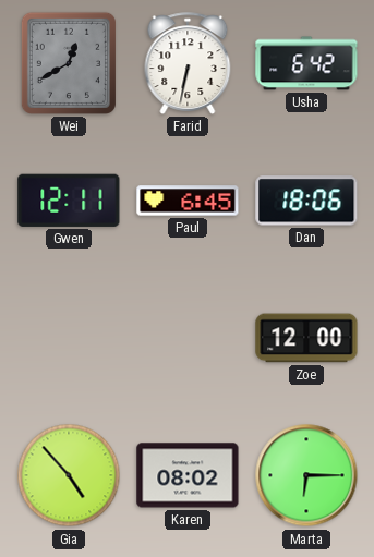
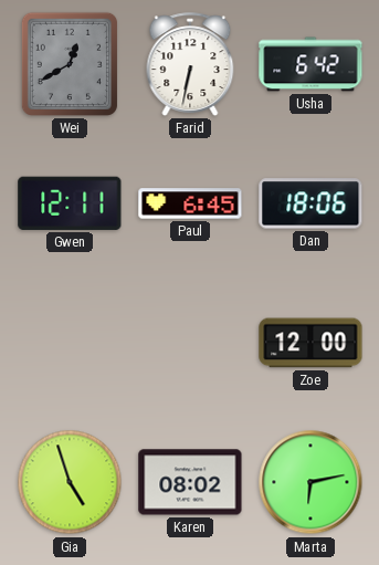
Gia: 4:53 -> 4:57
Marta: 6:15 -> 6:13
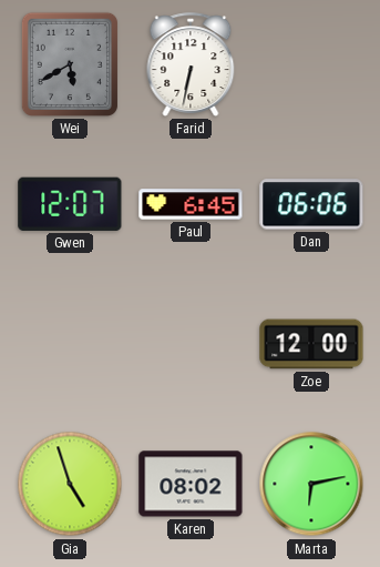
Wei: 12:40 -> 5:40
Usha: 6:42 -> none
Gwen: 12:11 -> 12:07
Dan: 18:06 -> 06:06
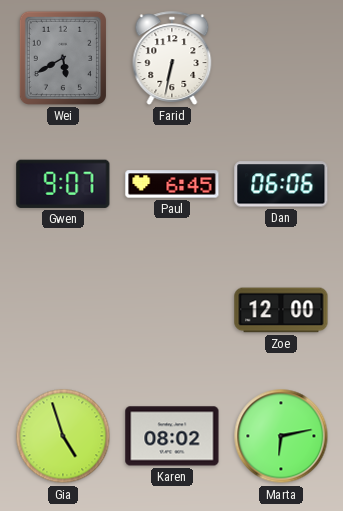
Gwen: 12:07 -> 9:07
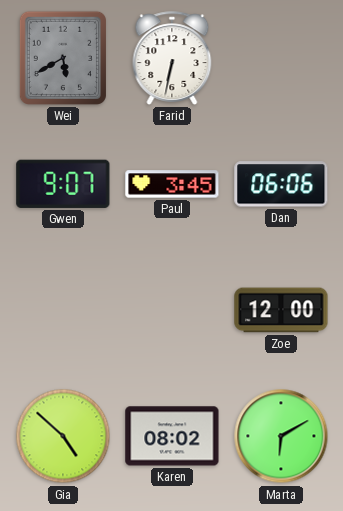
Paul: 6:45 -> 3:45
Gia: 4:57 -> 4:52
Marta: 6:13 -> 6:10
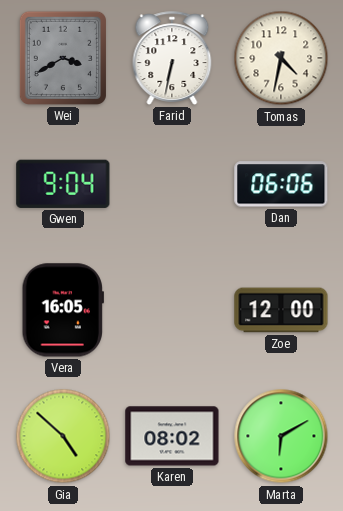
Wei: 5:40 -> 3:40
Tomas: none -> 4:32
Gwen: 9:07 -> 9:04
Paul: 3:45 -> none
Vera: none -> 16:05
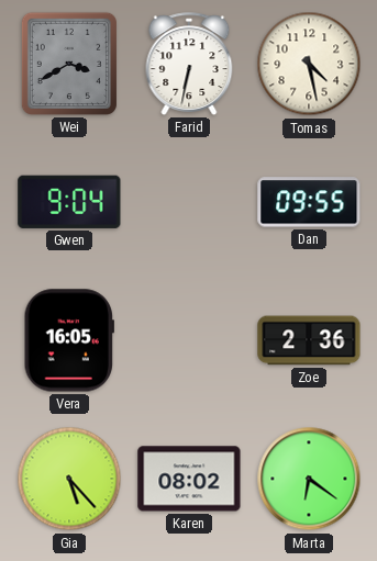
Tomas: 4:32 -> 4:28
Dan: 06:06 -> 09:55
Zoe: 12:00 -> 2:36
Gia: 4:52 -> 5:23
Marta: 6:10 -> 6:21
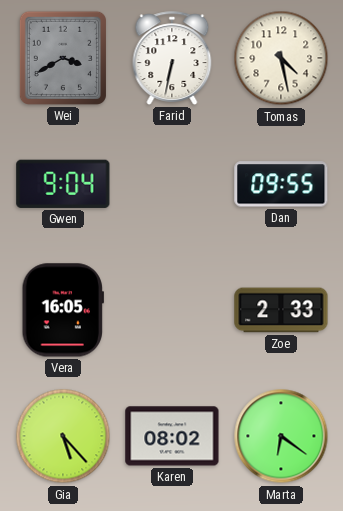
Zoe: 2:36 -> 2:33
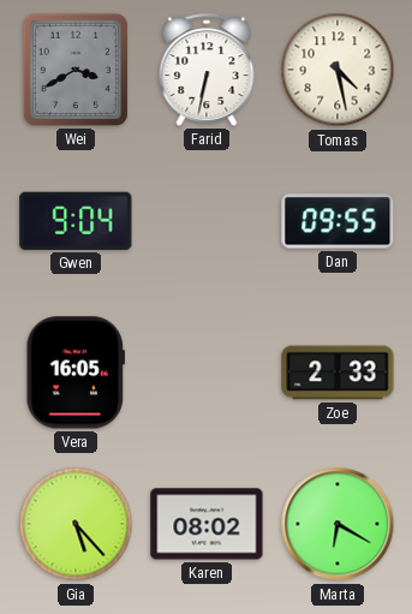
Marta: 6:21 -> 6:20
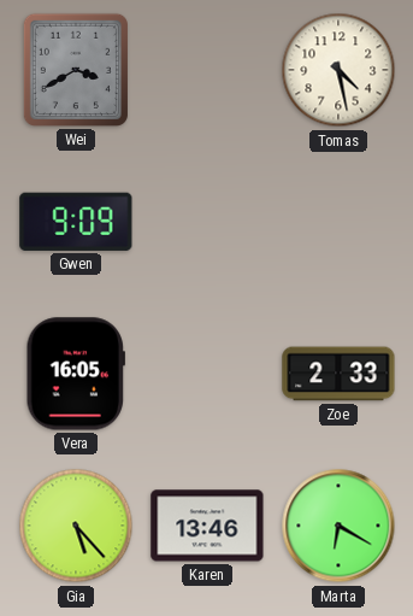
Farid: 6:32 -> none
Gwen: 9:04 -> 9:09
Dan: 09:55 -> none
Karen: 08:02 -> 13:46
